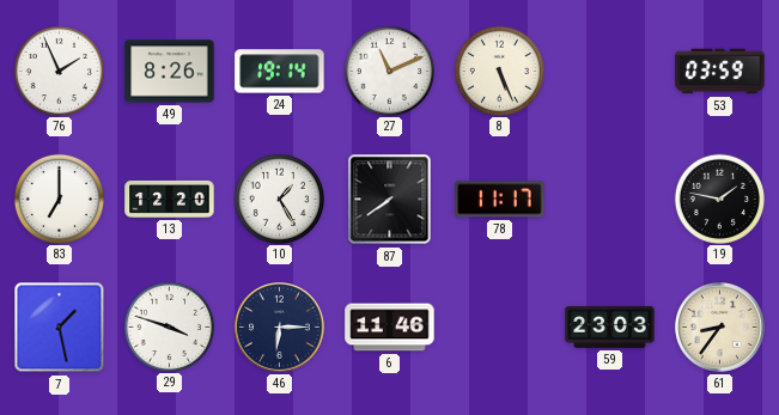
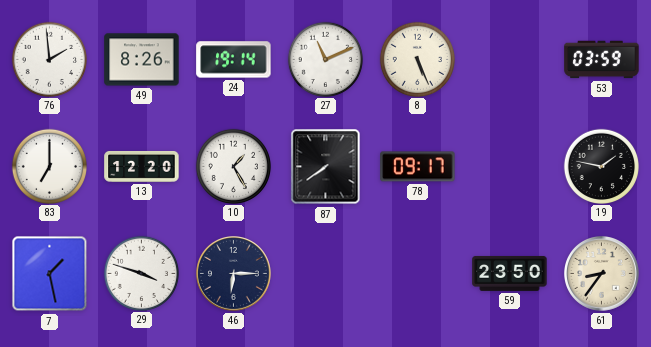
76: 1:56 -> 1:59
78: 11:17 -> 09:17
6: 11:46 -> none
59: 23:03 -> 23:50
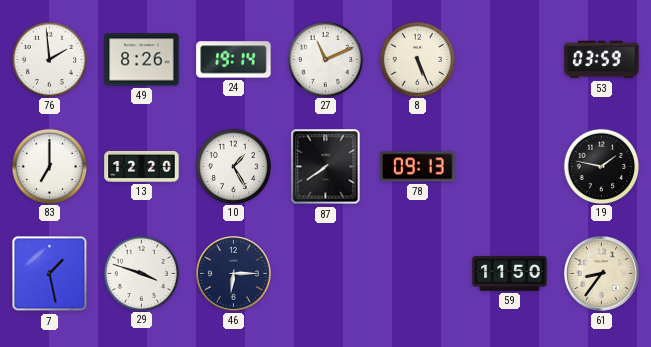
78: 09:17 -> 09:13
59: 23:50 -> 11:50
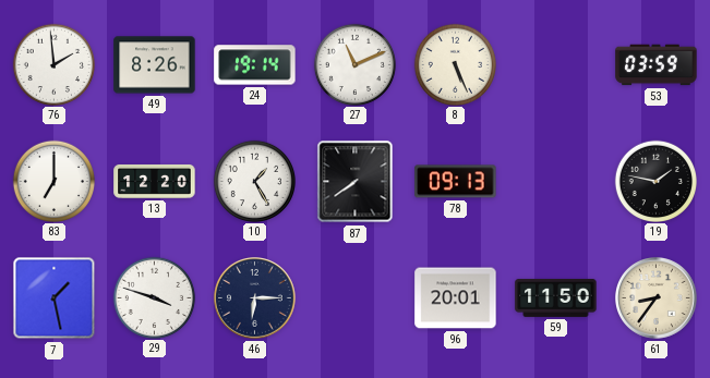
96: none -> 20:01
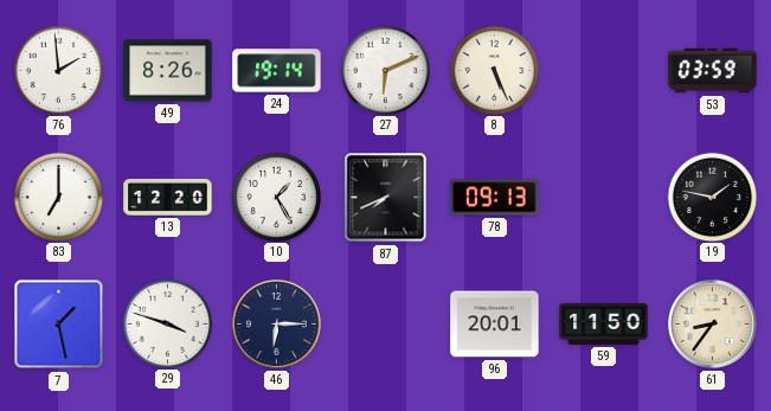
27: 11:11 -> 6:11
87: 7:39 -> 7:41
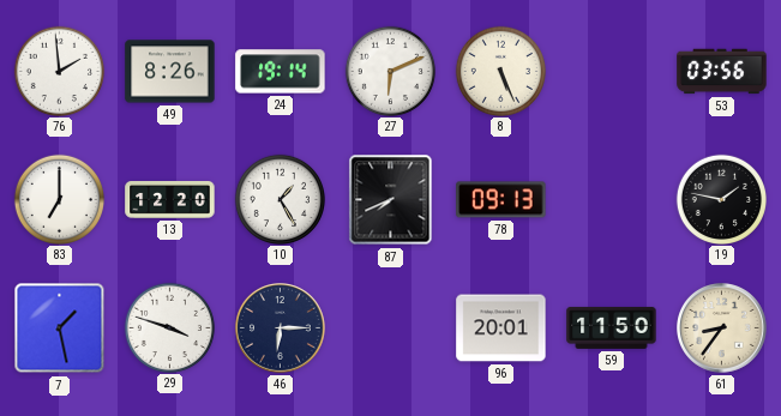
53: 03:59 -> 03:56
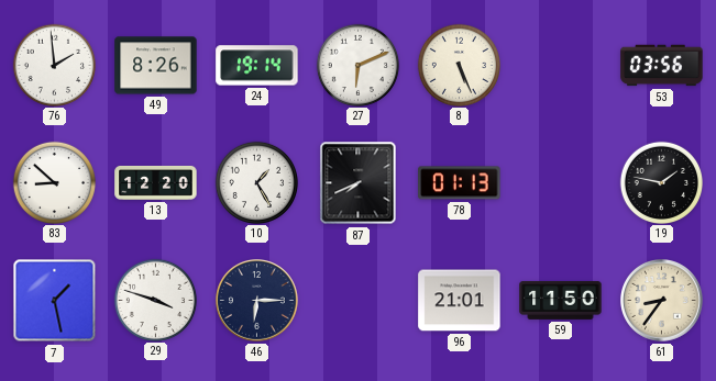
83: 7:00 -> 8:52
78: 09:13 -> 01:13
96: 20:01 -> 21:01
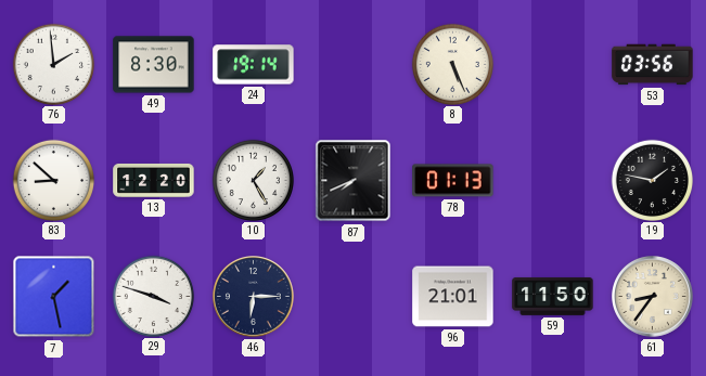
49: 8:26 -> 8:30
27: 6:11 -> none
